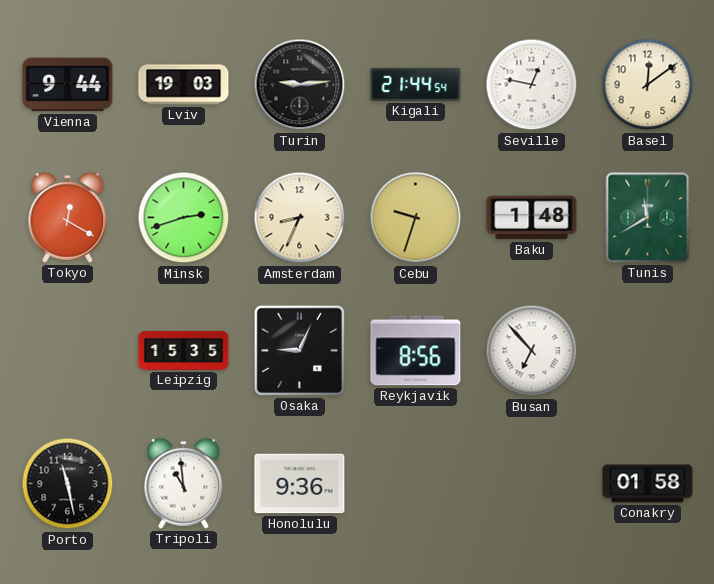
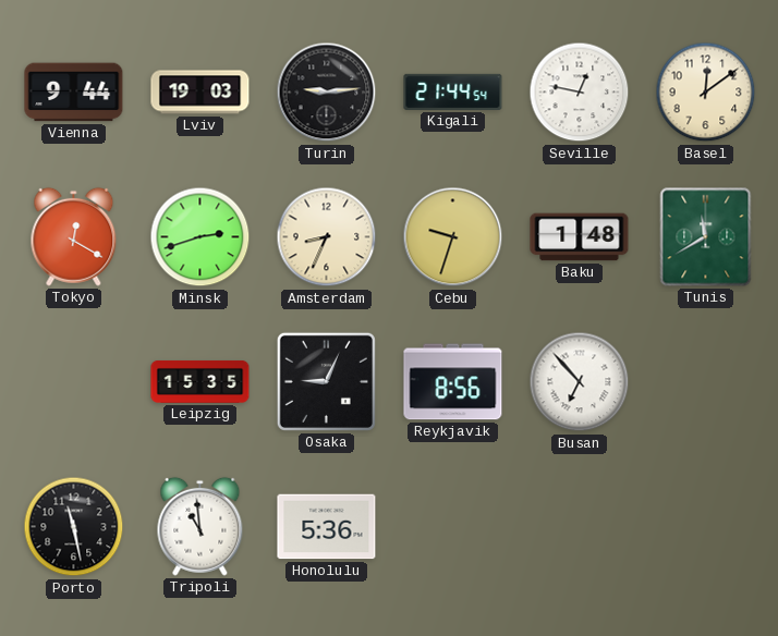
Honolulu: 9:36 -> 5:36
Conakry: 01:58 -> none
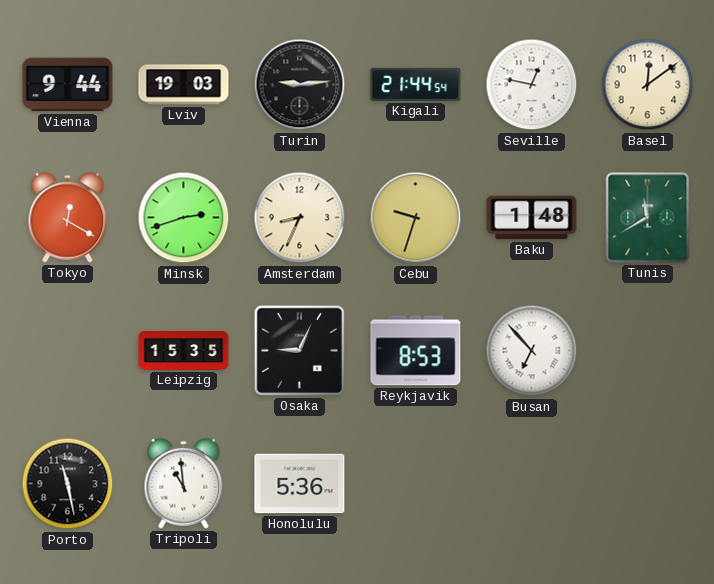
Reykjavik: 8:56 -> 8:53
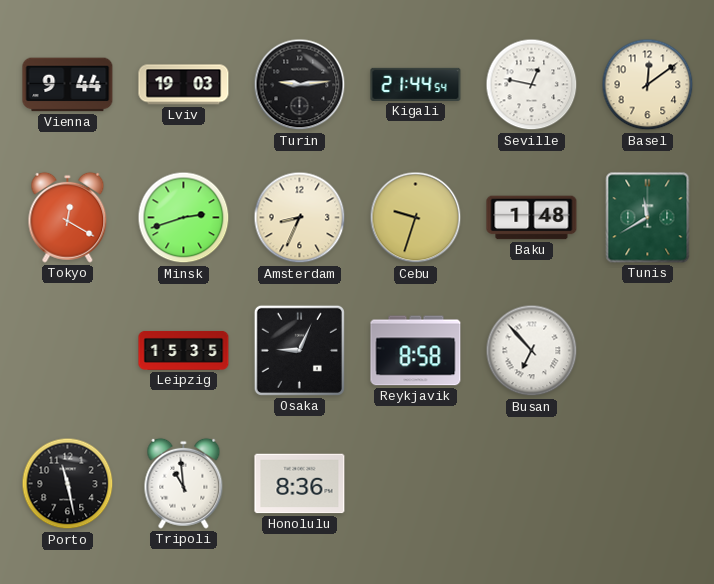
Reykjavik: 8:53 -> 8:58
Honolulu: 5:36 -> 8:36
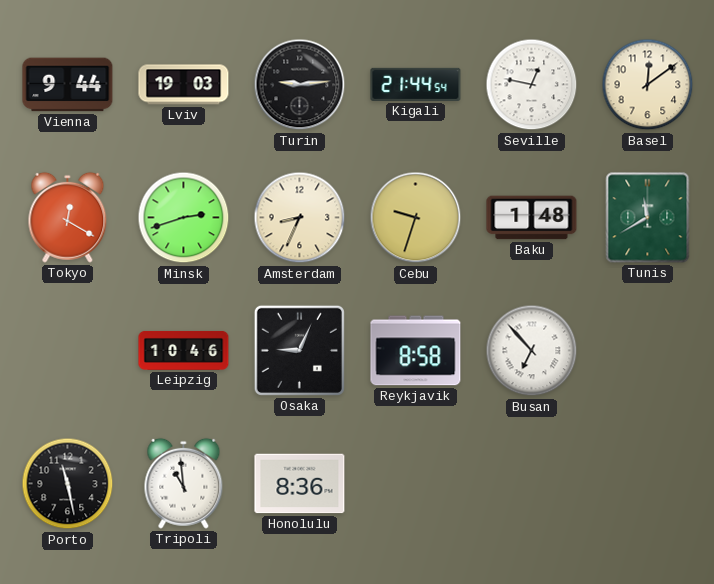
Leipzig: 15:35 -> 10:46
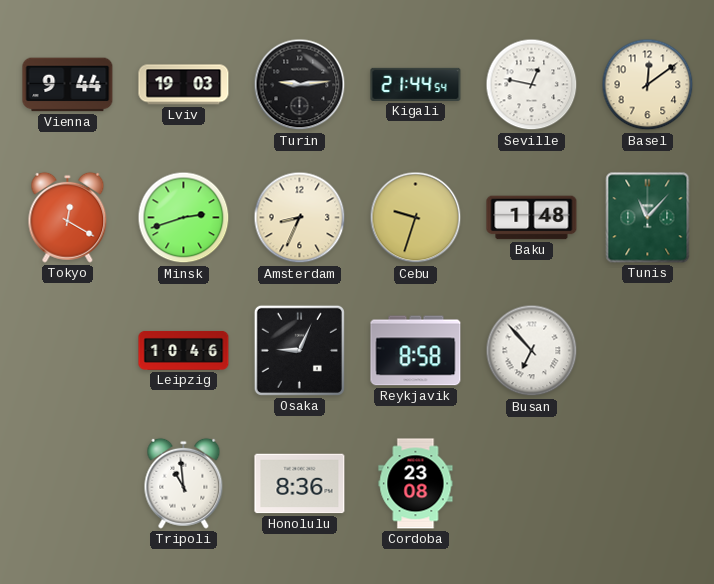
Tunis: 11:40 -> 11:07
Porto: 11:28 -> none
Cordoba: none -> 23:08
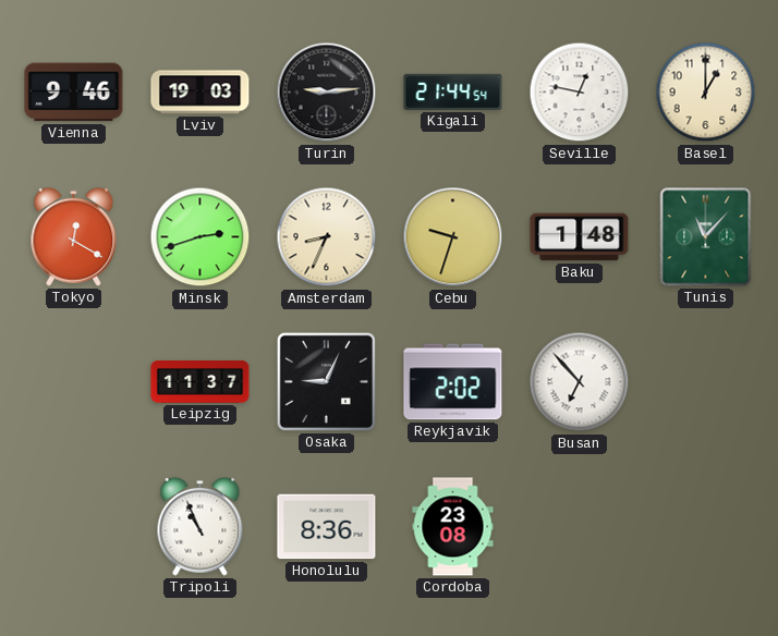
Vienna: 9:44 -> 9:46
Basel: 12:09 -> 1:00
Leipzig: 10:46 -> 11:37
Reykjavik: 8:58 -> 2:02
Tripoli: 10:59 -> 10:56
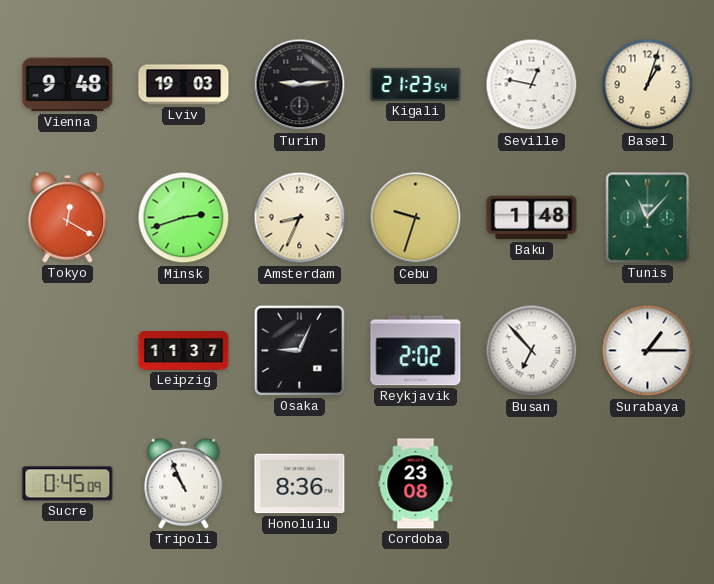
Vienna: 9:46 -> 9:48
Kigali: 21:44 -> 21:23
Basel: 1:00 -> 1:03
Surabaya: none -> 1:15
Sucre: none -> 0:45
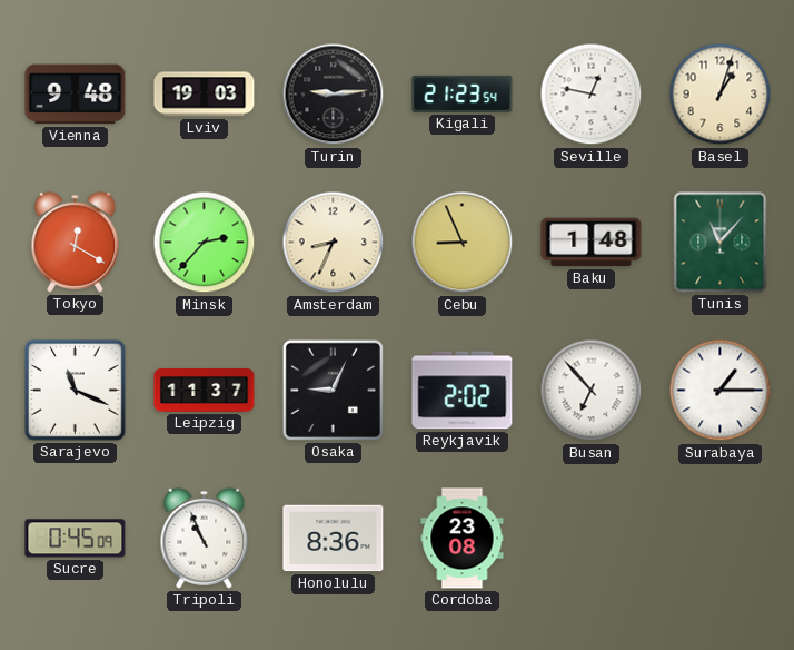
Minsk: 2:42 -> 2:37
Cebu: 9:33 -> 8:56
Sarajevo: none -> 11:19
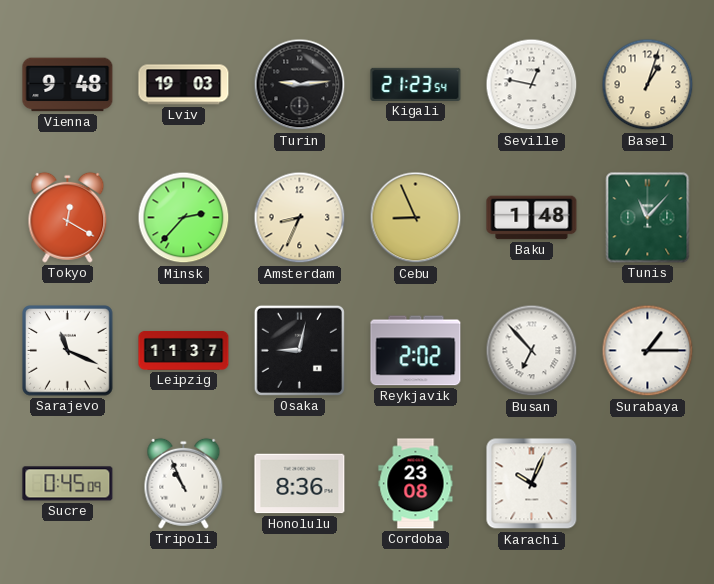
Osaka: 9:04 -> 9:02
Karachi: none -> 10:04
